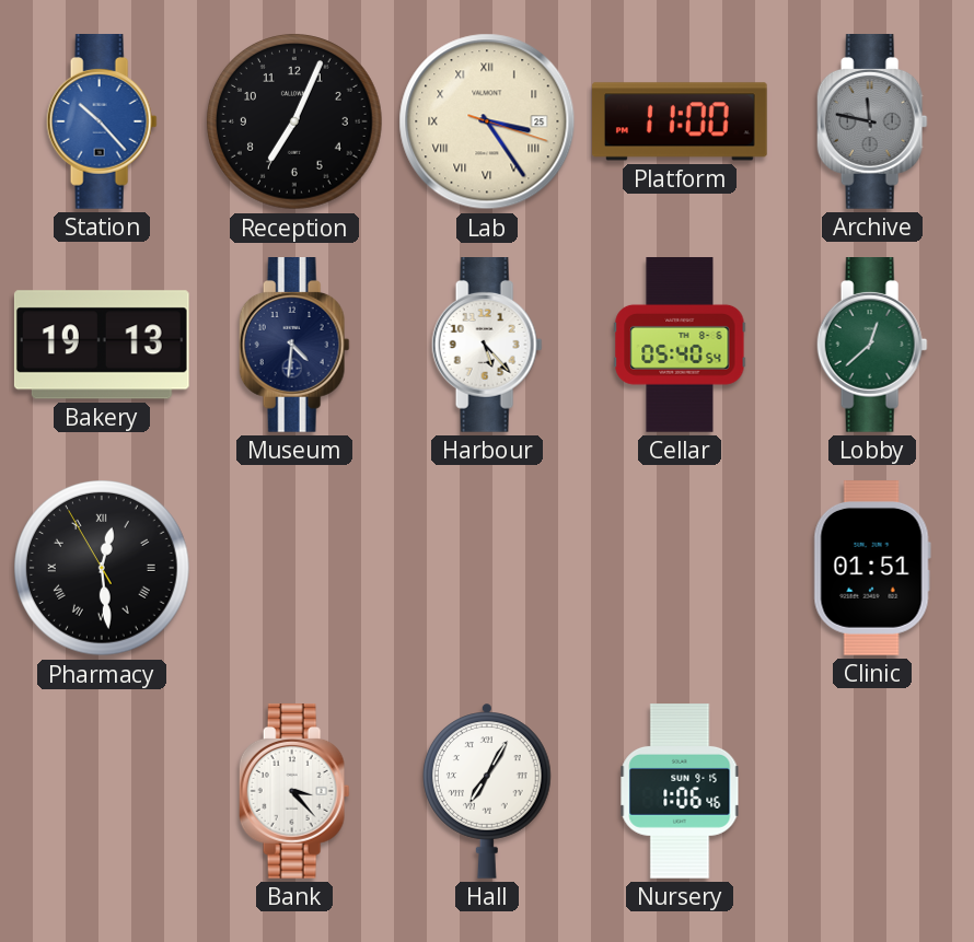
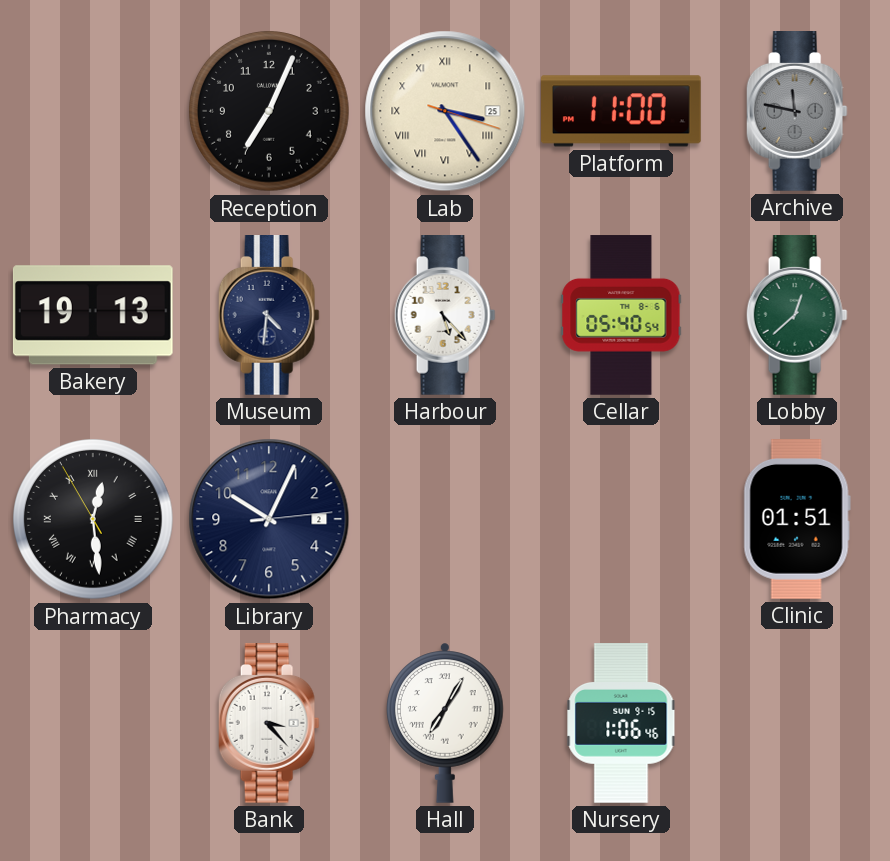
Station: 10:23 -> none
Library: none -> 10:04
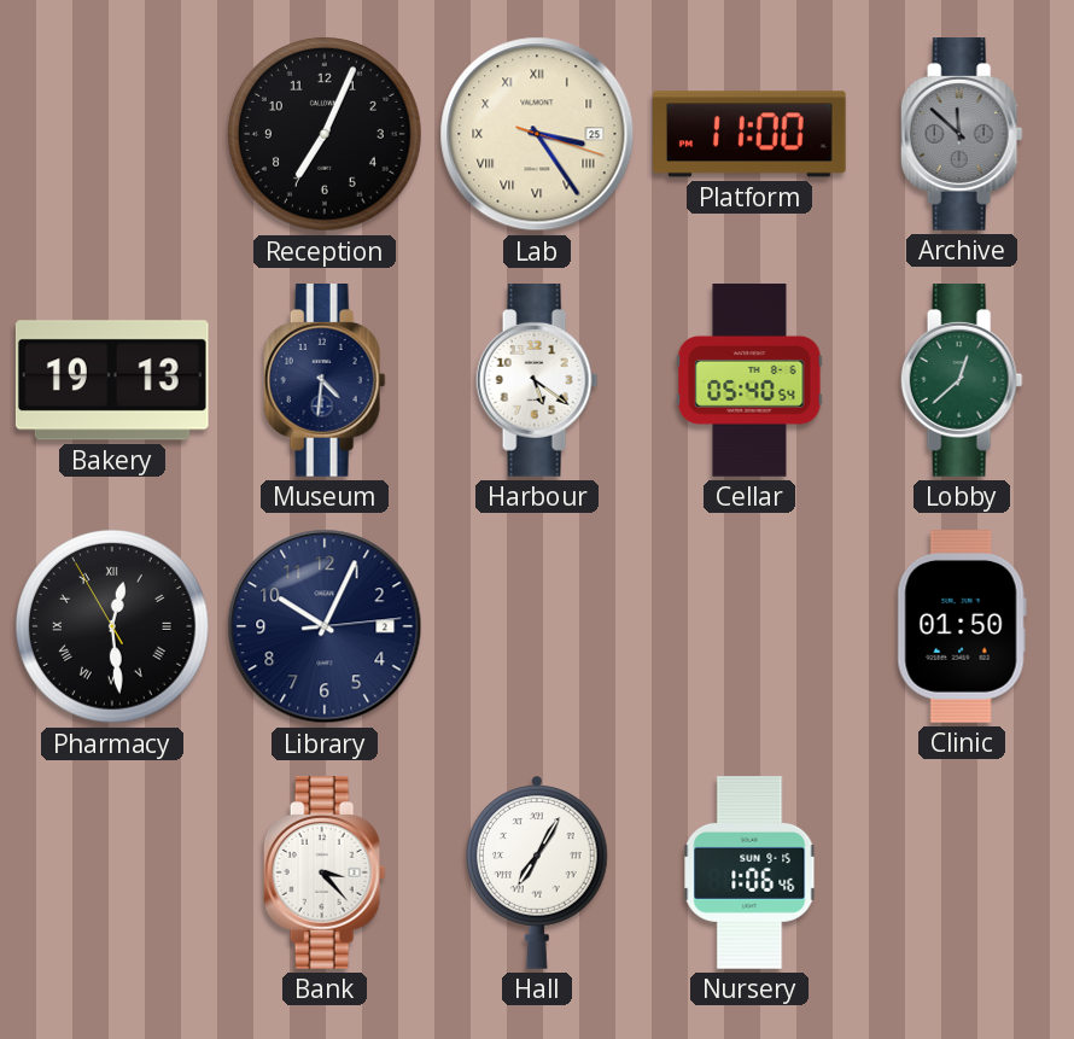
Archive: 11:47 -> 11:52
Harbour: 5:23 -> 5:21
Clinic: 01:51 -> 01:50
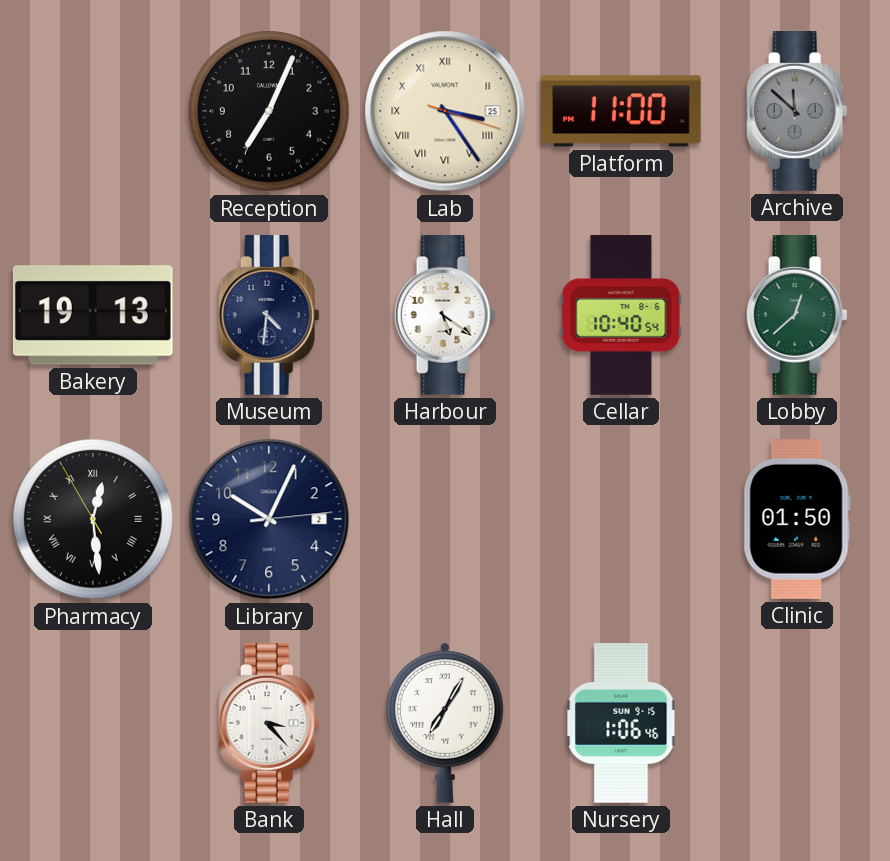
Cellar: 05:40 -> 10:40
